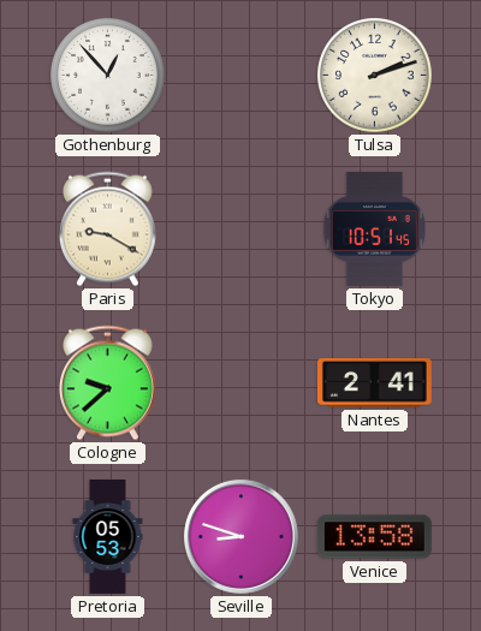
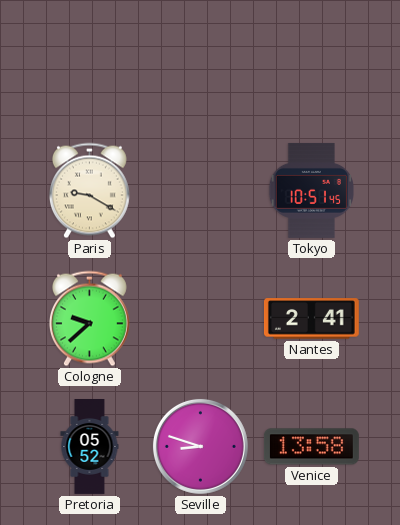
Gothenburg: 12:53 -> none
Tulsa: 2:12 -> none
Pretoria: 05:53 -> 05:52
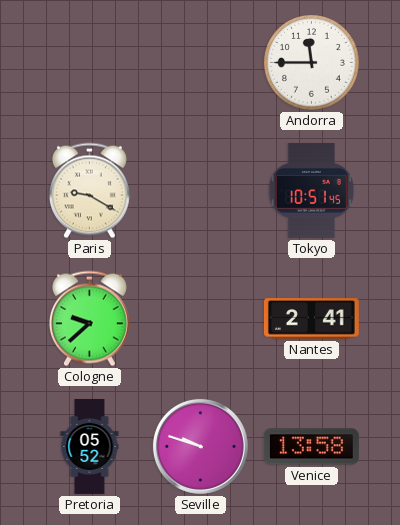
Andorra: none -> 11:45
Seville: 8:48 -> 9:48
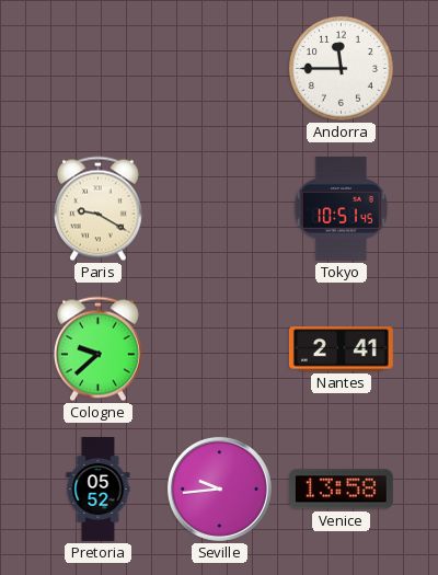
Seville: 9:48 -> 9:44
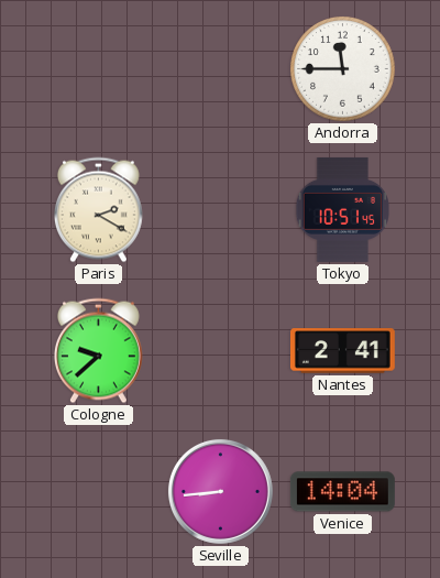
Paris: 9:20 -> 2:20
Pretoria: 05:52 -> none
Seville: 9:44 -> 8:44
Venice: 13:58 -> 14:04
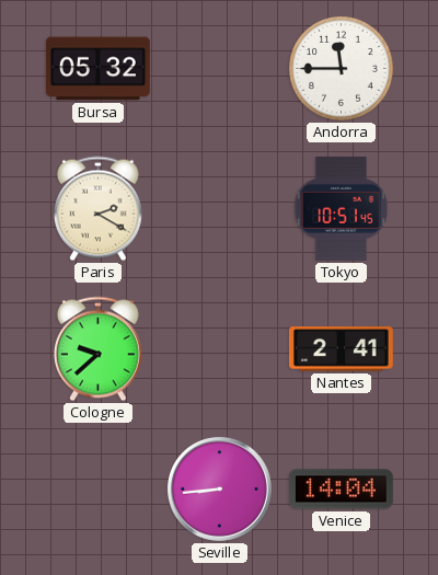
Bursa: none -> 05:32
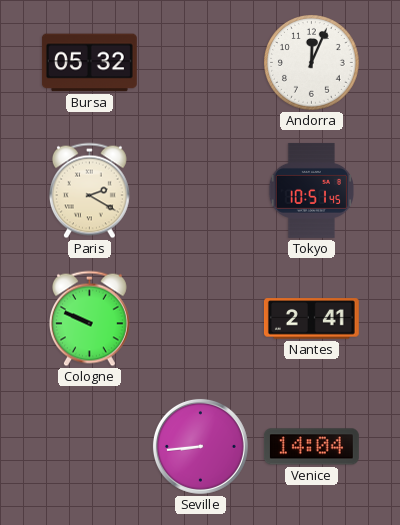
Andorra: 11:45 -> 12:04
Cologne: 9:38 -> 9:49
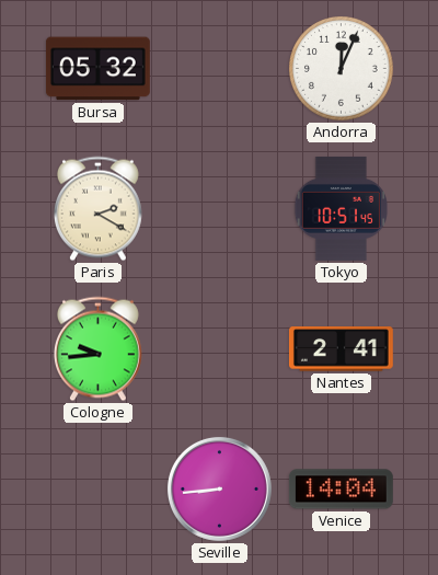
Cologne: 9:49 -> 9:44
